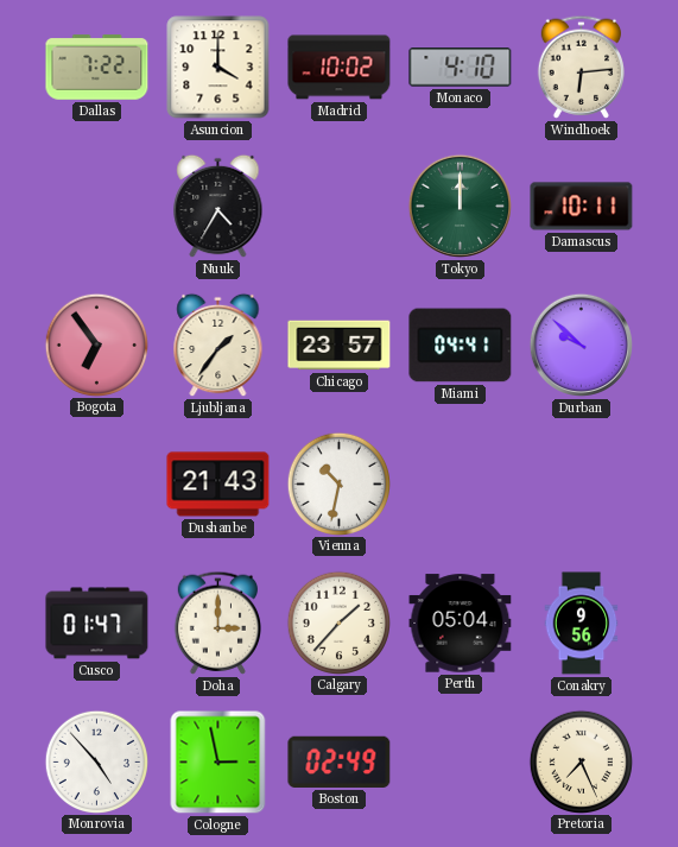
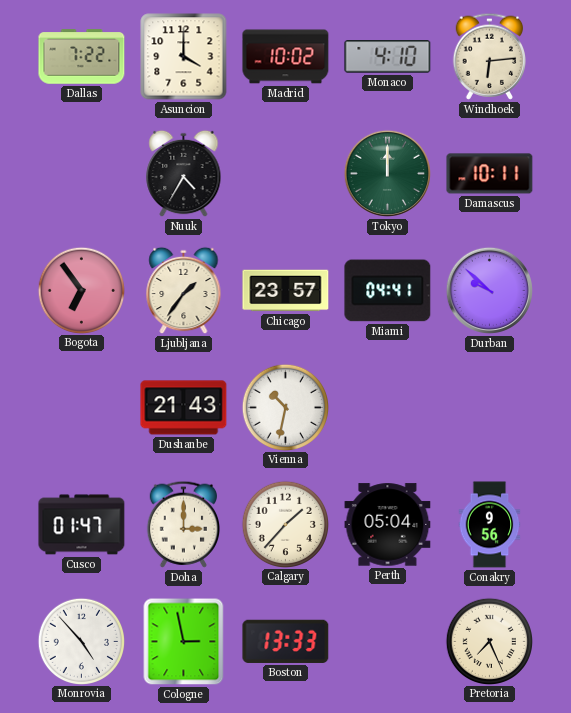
Boston: 02:49 -> 13:33
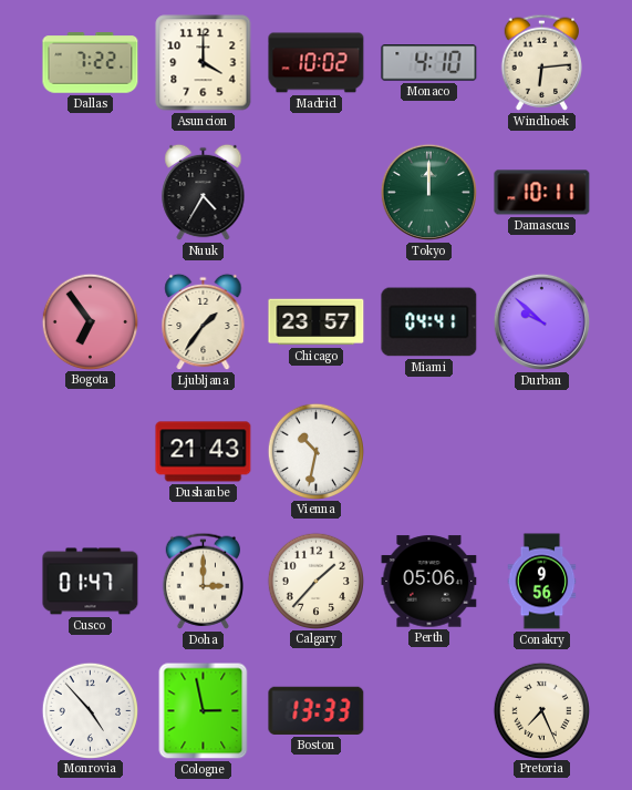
Perth: 05:04 -> 05:06
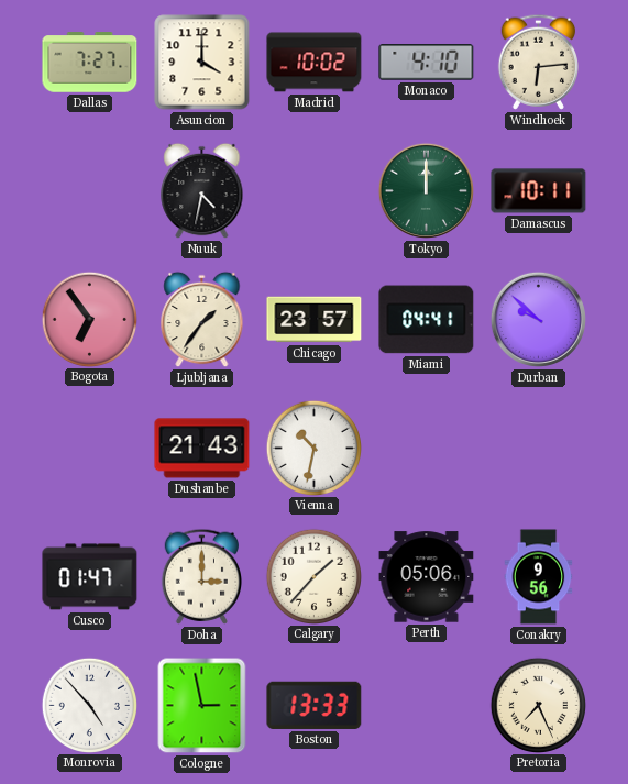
Dallas: 7:22 -> 7:27
Nuuk: 4:35 -> 4:32
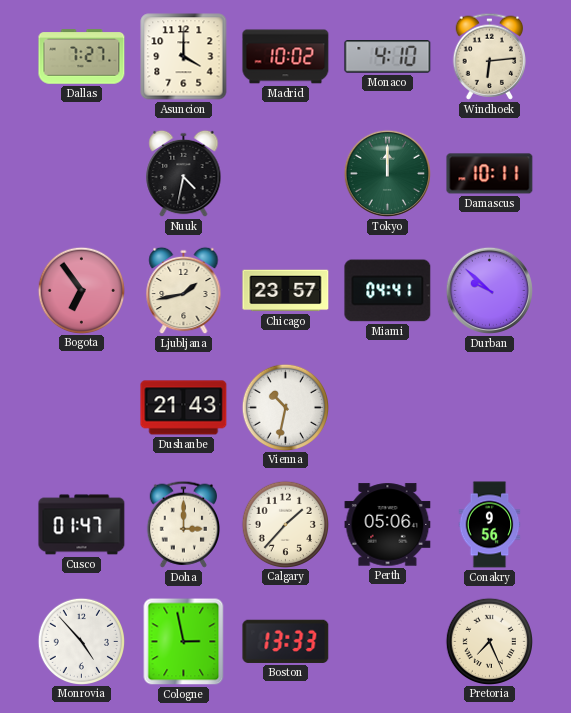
Ljubljana: 1:36 -> 1:43
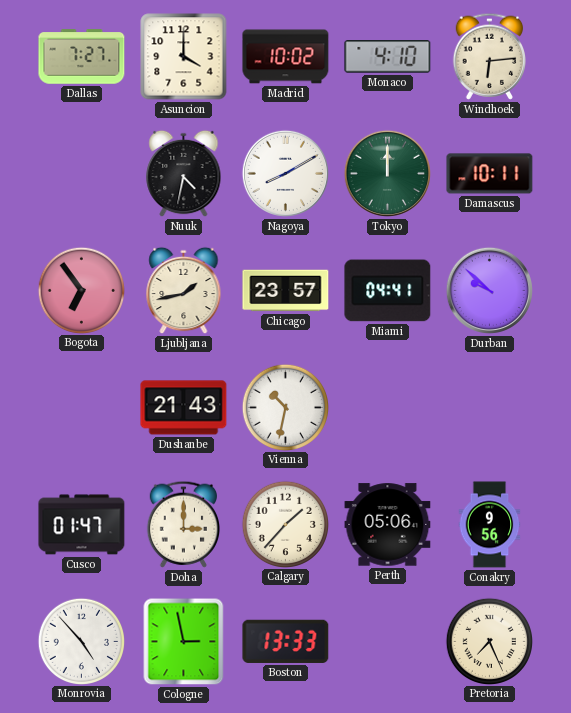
Nagoya: none -> 8:10
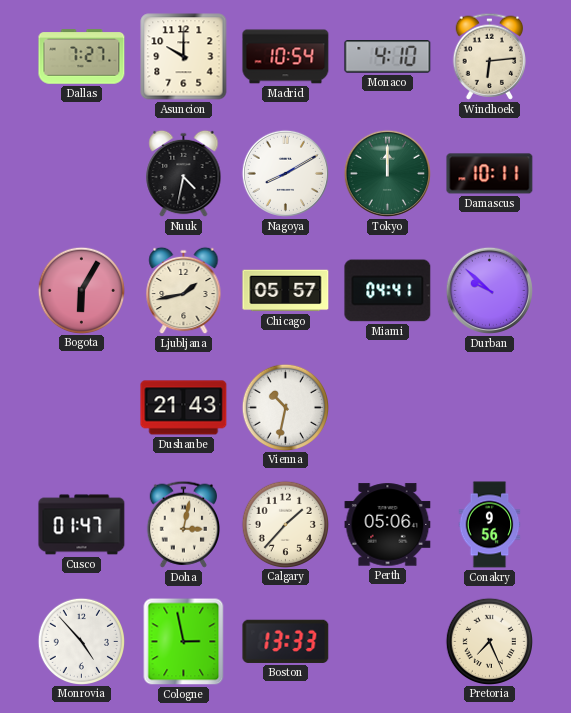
Asuncion: 4:00 -> 10:00
Madrid: 10:02 -> 10:54
Bogota: 6:54 -> 6:05
Chicago: 23:57 -> 05:57
Doha: 3:00 -> 3:02
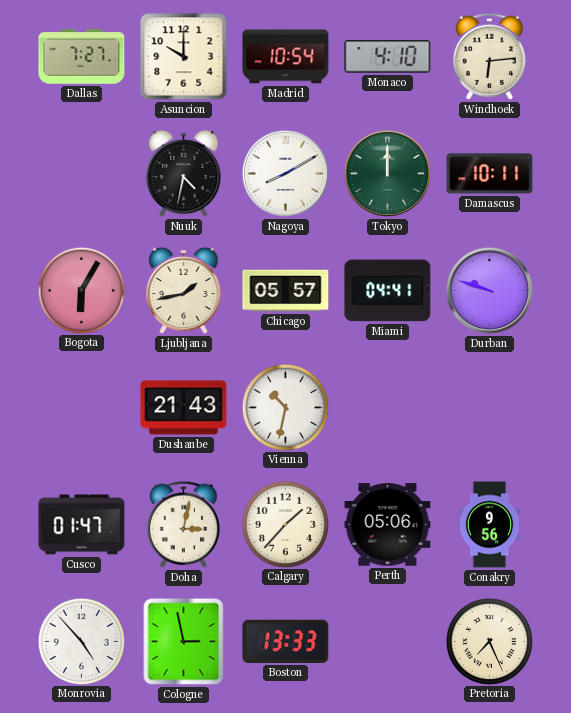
Durban: 9:52 -> 9:48
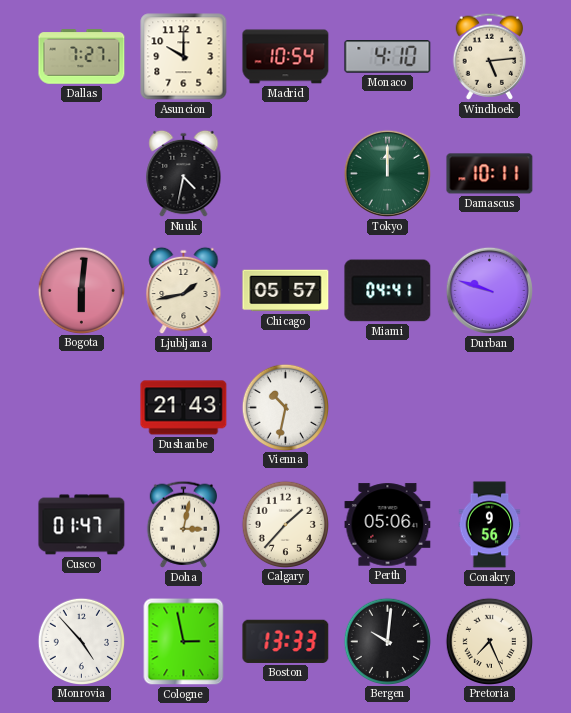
Windhoek: 6:14 -> 5:14
Nagoya: 8:10 -> none
Bogota: 6:05 -> 6:01
Bergen: none -> 10:01
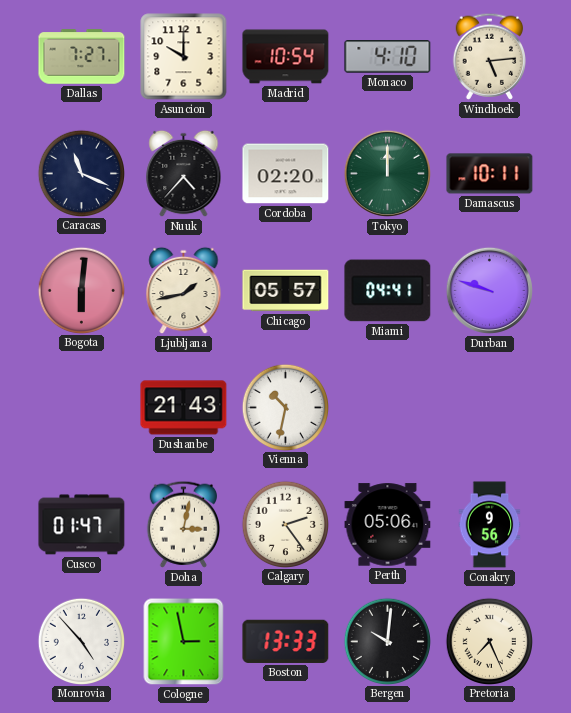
Caracas: none -> 11:19
Nuuk: 4:32 -> 4:37
Cordoba: none -> 02:20
Calgary: 1:37 -> 2:24
